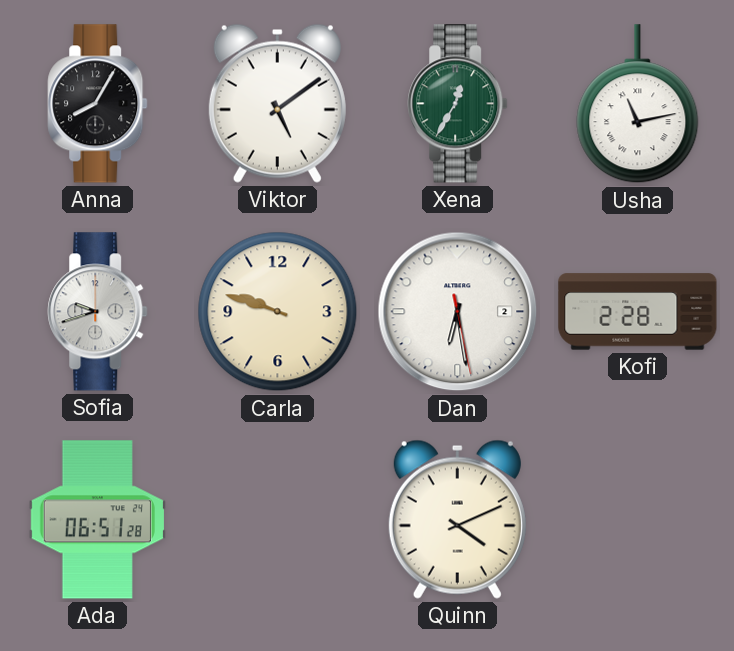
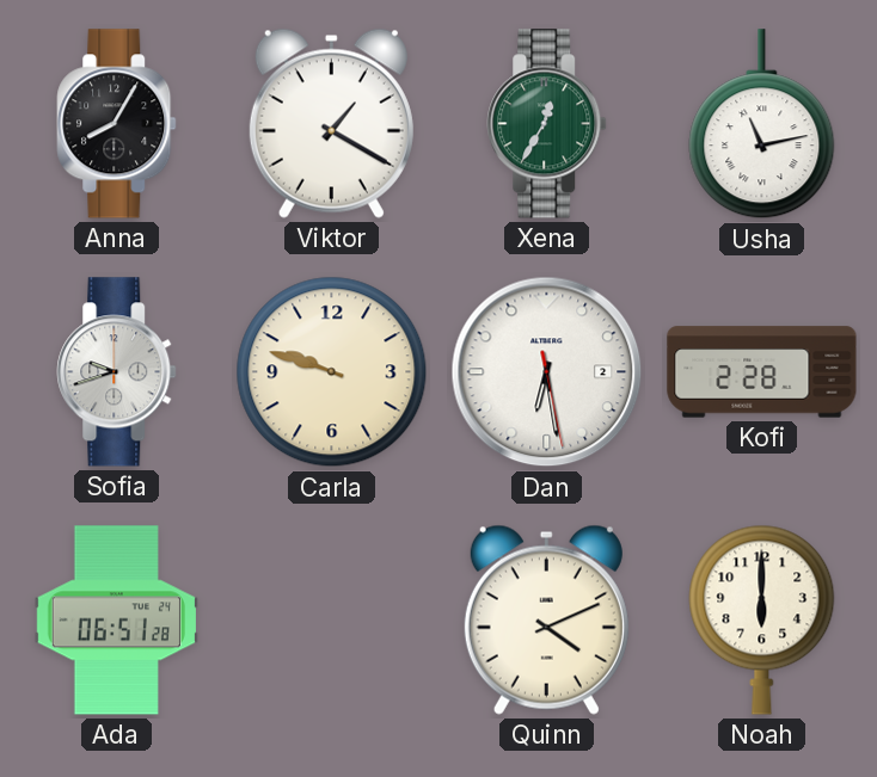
Viktor: 5:09 -> 1:20
Noah: none -> 6:00
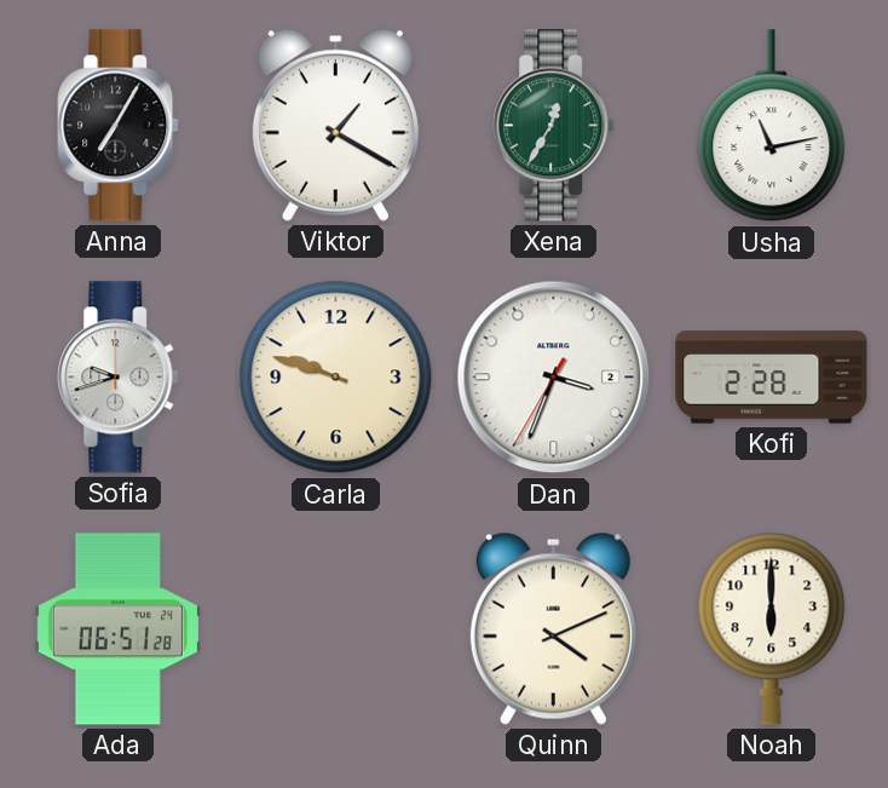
Anna: 8:05 -> 7:05
Dan: 6:28 -> 3:33
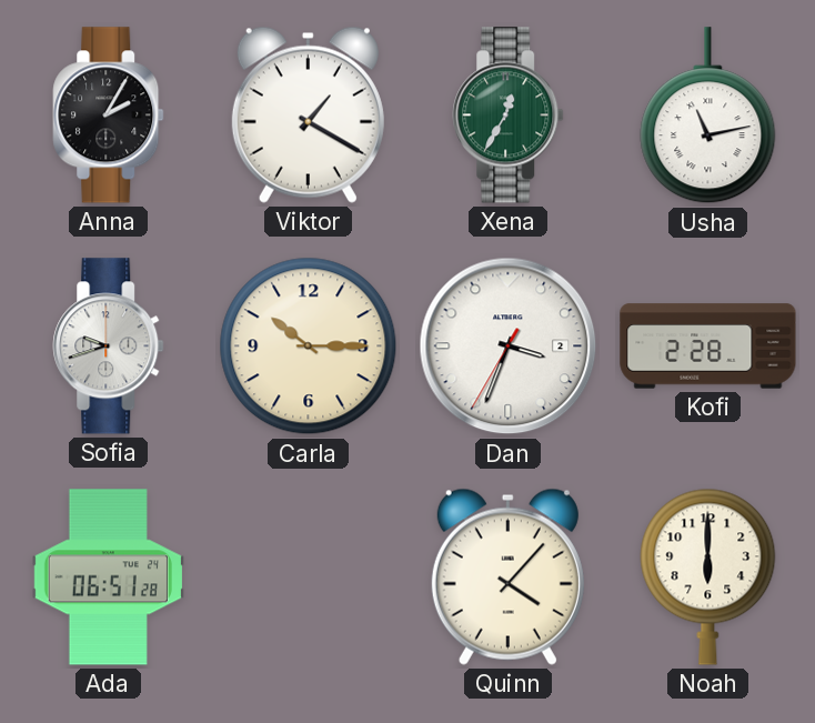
Anna: 7:05 -> 2:05
Carla: 9:48 -> 10:15
Quinn: 4:11 -> 4:07
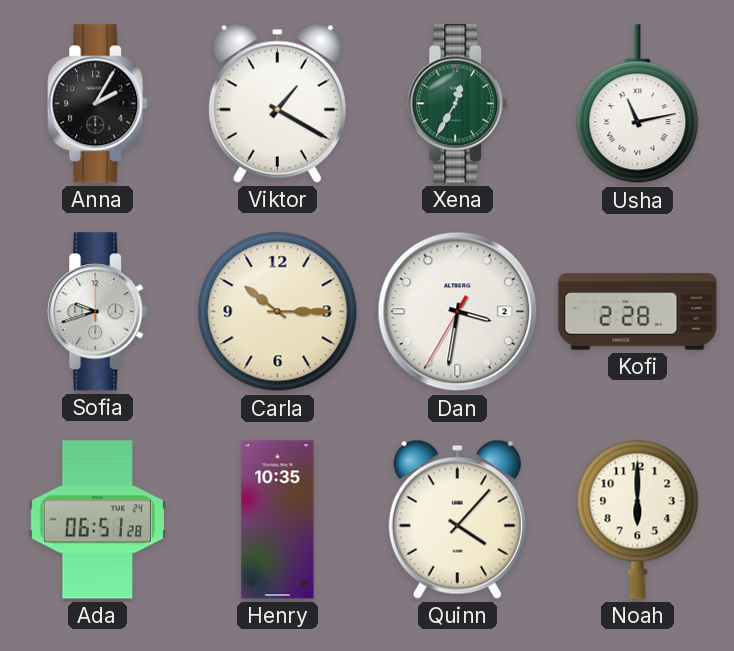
Dan: 3:33 -> 3:31
Henry: none -> 10:35
